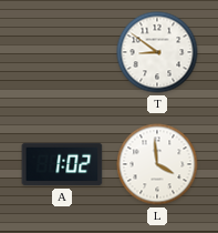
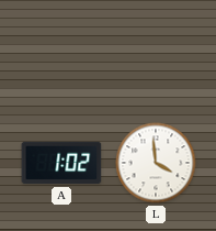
T: 8:51 -> none
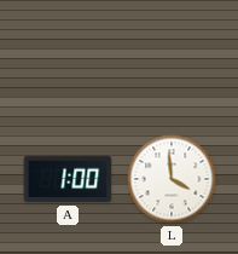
A: 1:02 -> 1:00
